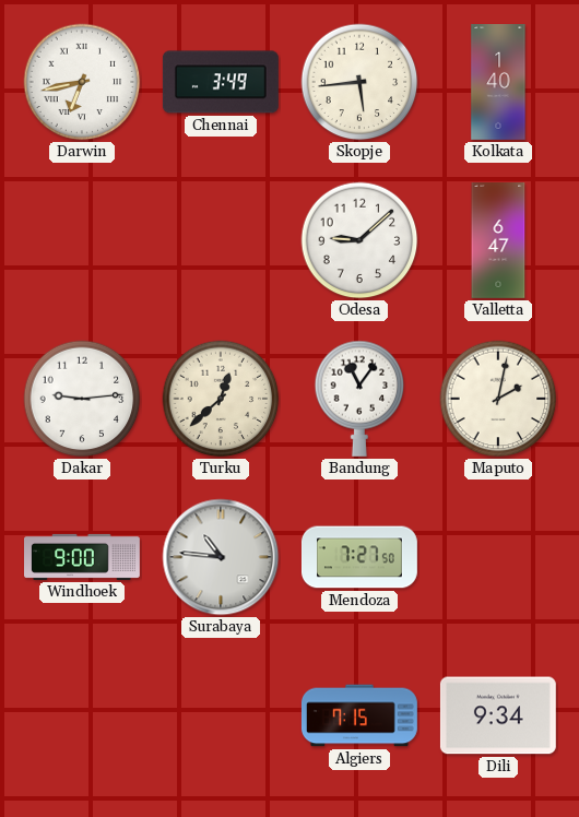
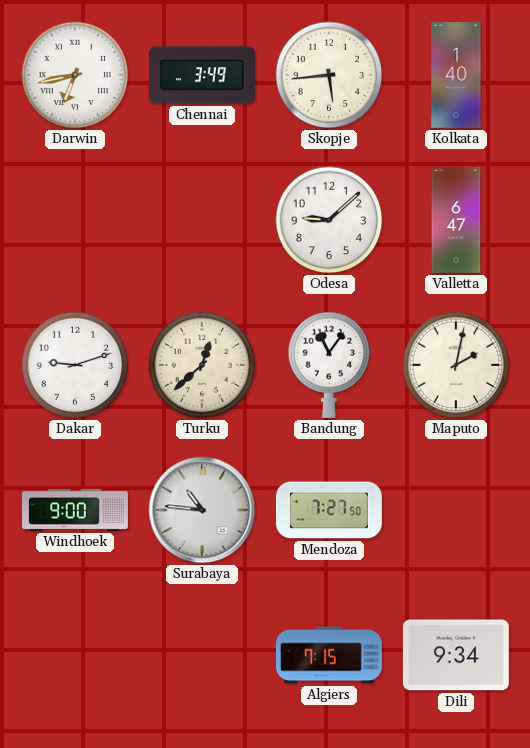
Dakar: 9:14 -> 9:12
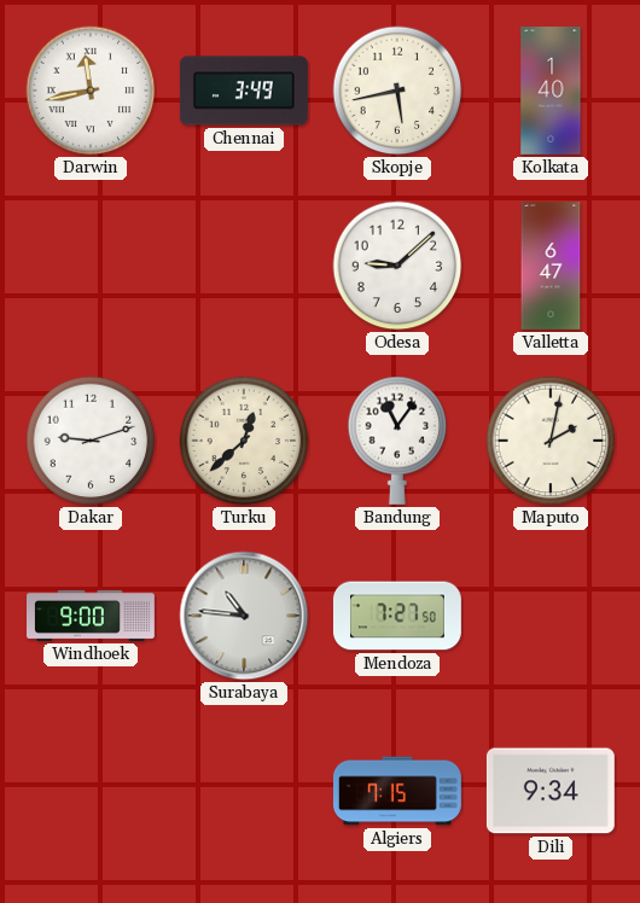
Darwin: 6:43 -> 11:43
Skopje: 5:44 -> 5:43
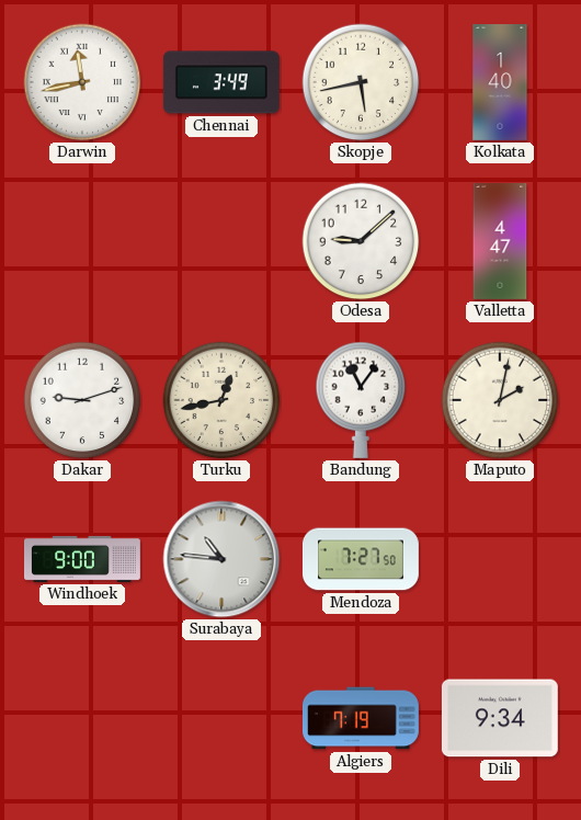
Valletta: 6:47 -> 4:47
Turku: 12:38 -> 12:43
Algiers: 7:15 -> 7:19
